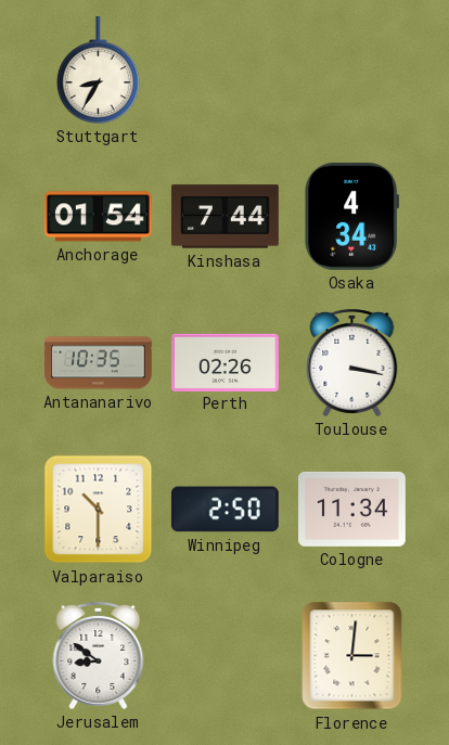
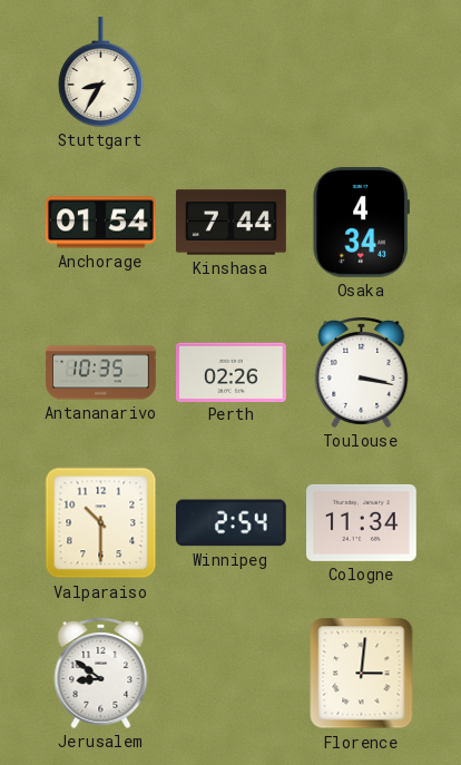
Winnipeg: 2:50 -> 2:54
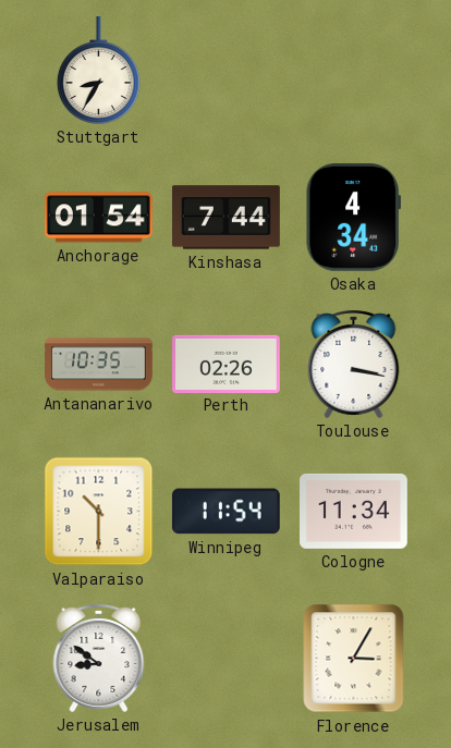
Winnipeg: 2:54 -> 11:54
Florence: 3:01 -> 3:05
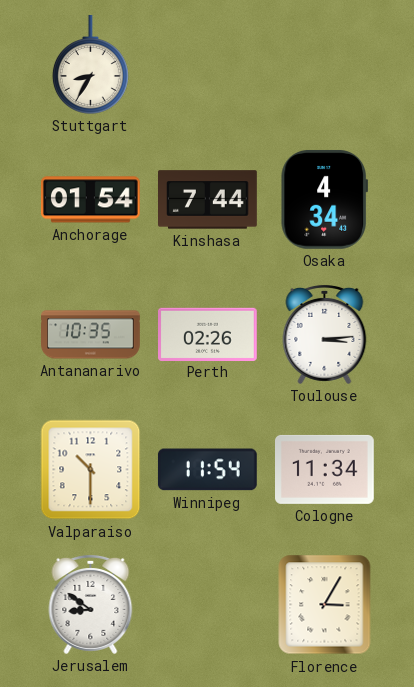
Toulouse: 3:17 -> 3:14
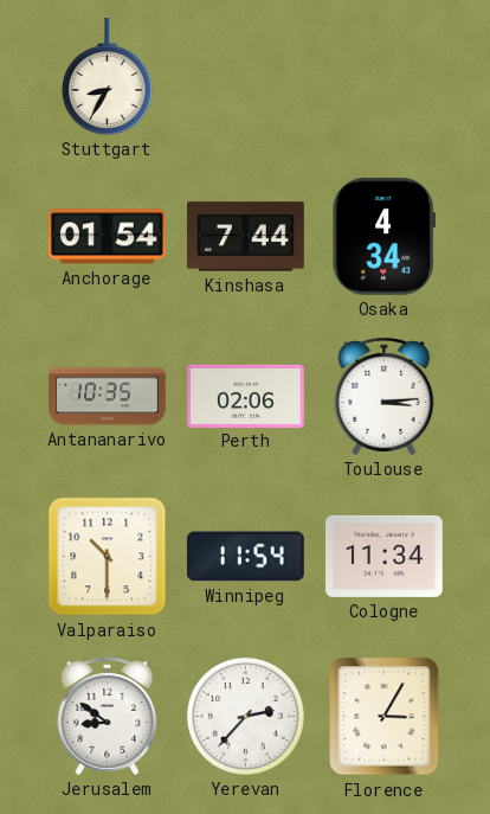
Perth: 02:26 -> 02:06
Yerevan: none -> 2:37
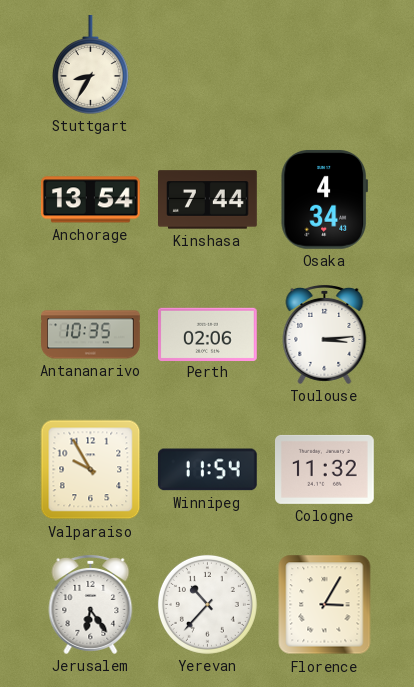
Anchorage: 01:54 -> 13:54
Valparaiso: 10:30 -> 9:55
Cologne: 11:34 -> 11:32
Jerusalem: 8:51 -> 6:24
Yerevan: 2:37 -> 10:37
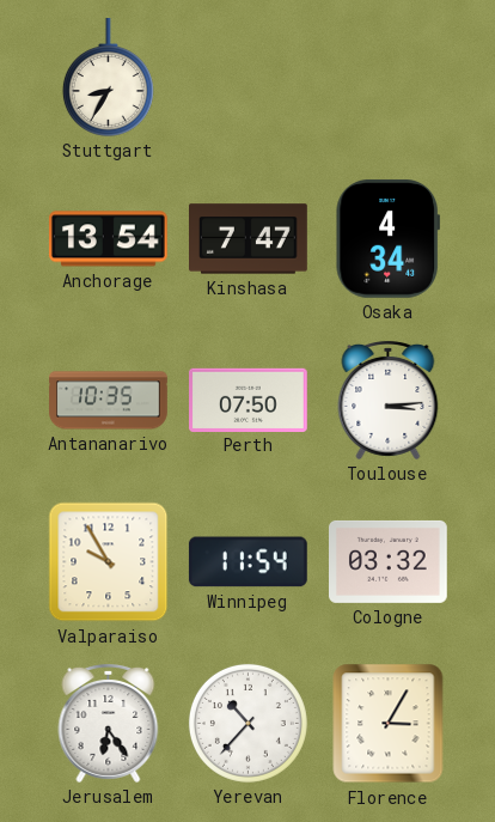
Kinshasa: 7:44 -> 7:47
Perth: 02:06 -> 07:50
Cologne: 11:32 -> 03:32
